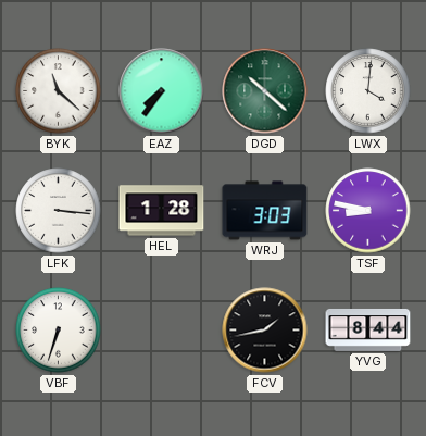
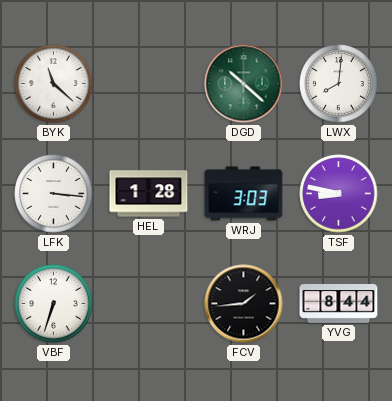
EAZ: 7:36 -> none
LWX: 4:01 -> 8:01
FCV: 1:43 -> 1:44
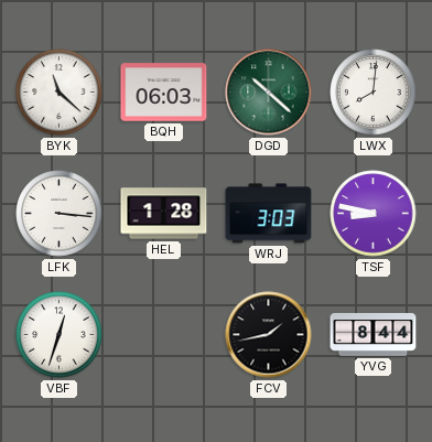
BQH: none -> 06:03
VBF: 6:33 -> 12:33
FCV: 1:44 -> 1:43
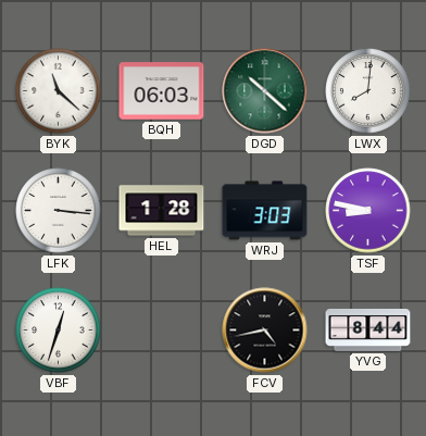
FCV: 1:43 -> 4:43
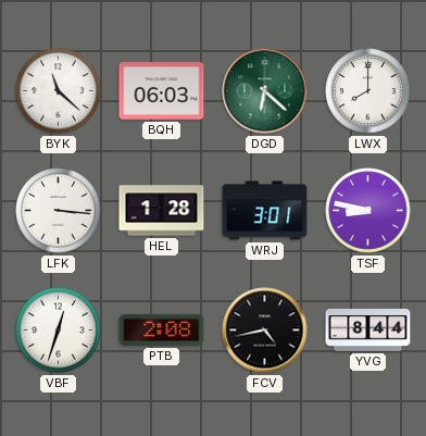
DGD: 10:22 -> 6:22
LWX: 8:01 -> 8:00
WRJ: 3:03 -> 3:01
PTB: none -> 2:08
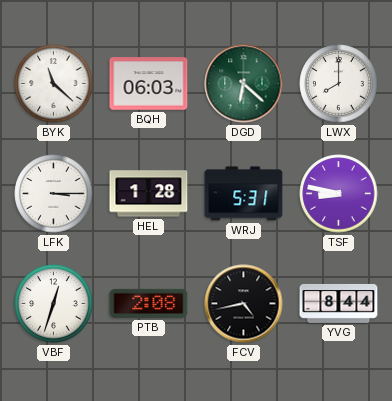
LFK: 3:16 -> 3:15
WRJ: 3:01 -> 5:31
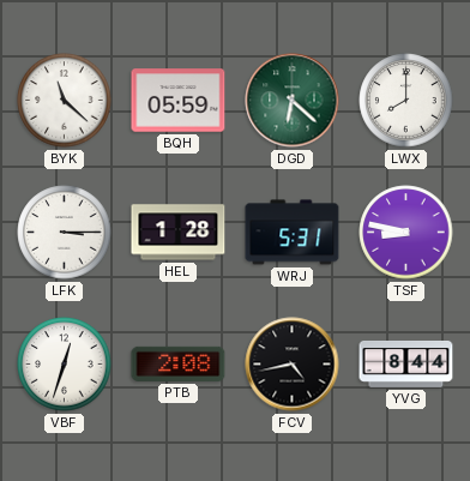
BQH: 06:03 -> 05:59
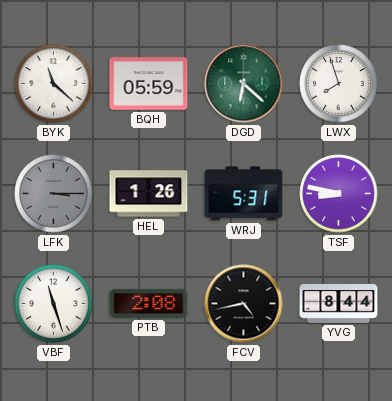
LWX: 8:00 -> 7:57
LFK dial: white -> grey
HEL: 1:28 -> 1:26
VBF: 12:33 -> 11:27
